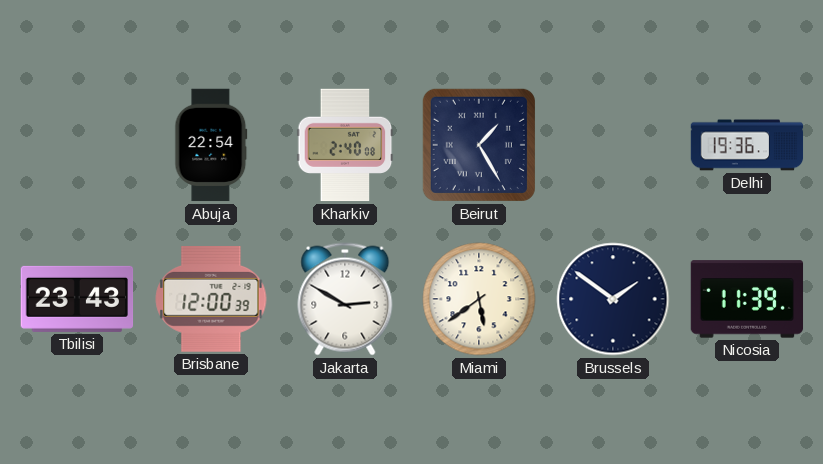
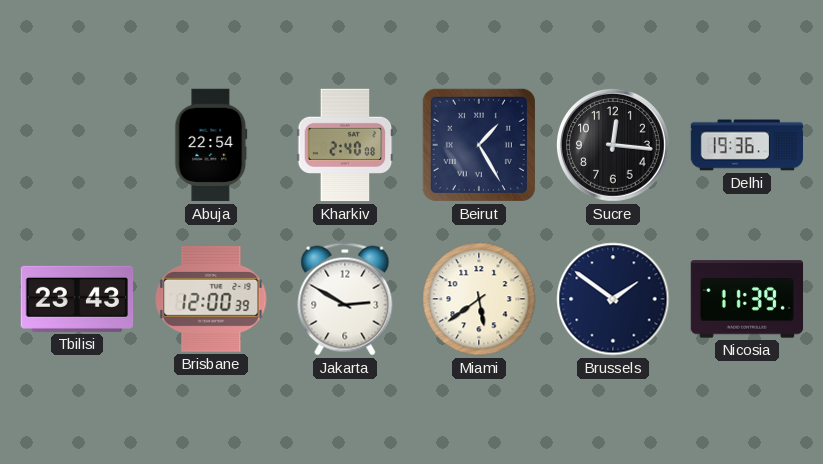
Sucre: none -> 12:16
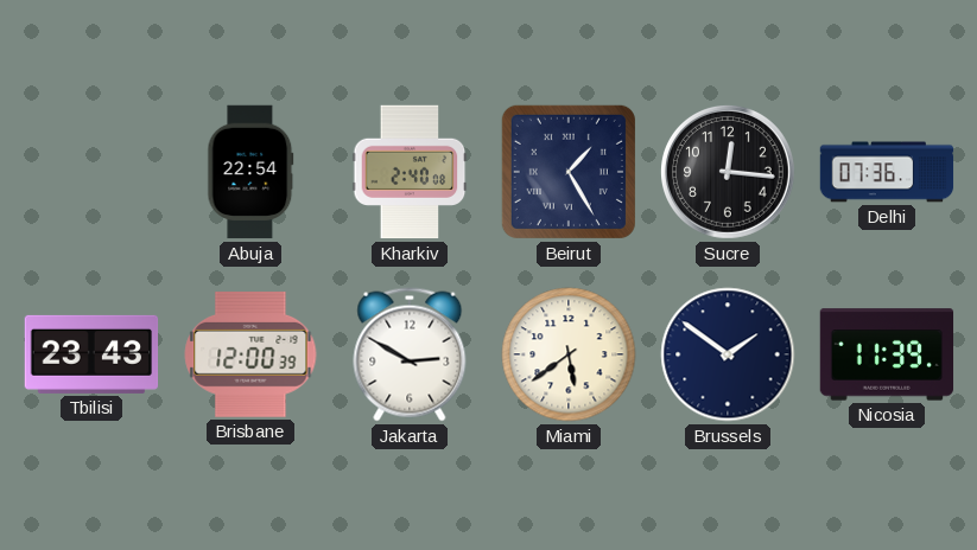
Delhi: 19:36 -> 07:36
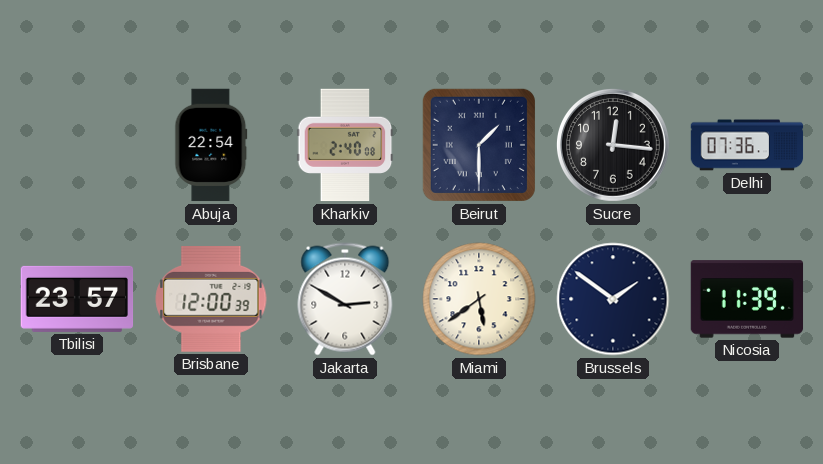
Beirut: 1:25 -> 1:30
Tbilisi: 23:43 -> 23:57
